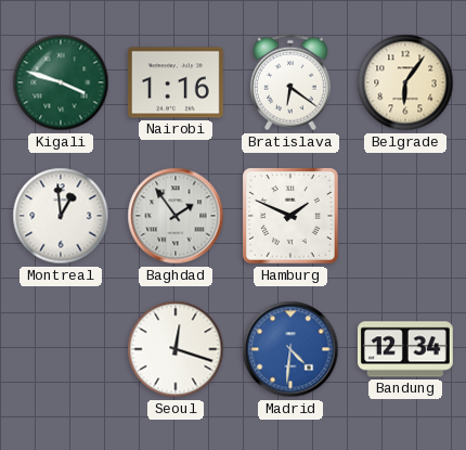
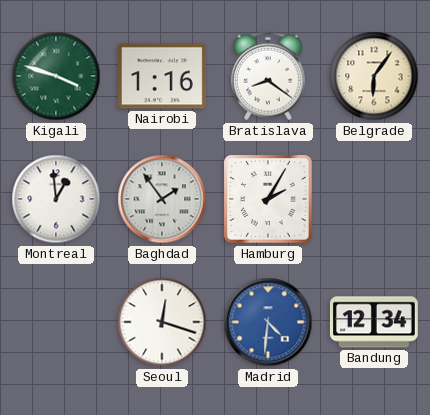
Bratislava: 6:21 -> 8:21
Hamburg: 1:49 -> 2:05
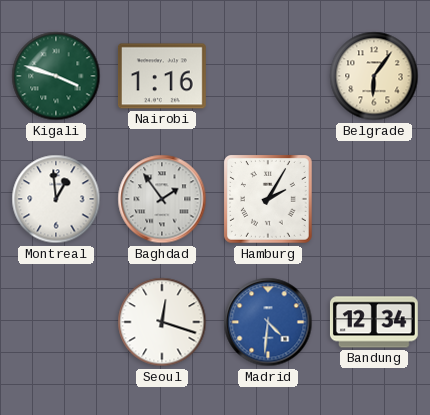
Bratislava: 8:21 -> none
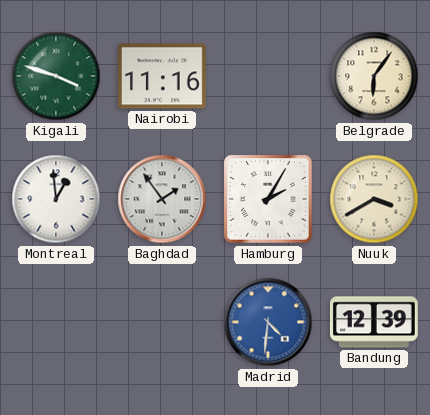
Nairobi: 1:16 -> 11:16
Nuuk: none -> 3:40
Seoul: 12:18 -> none
Bandung: 12:34 -> 12:39
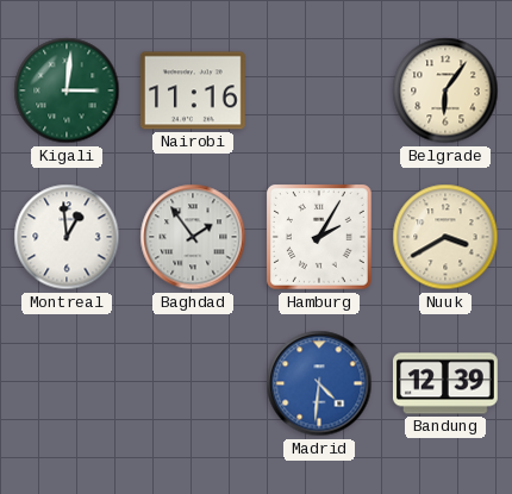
Kigali: 3:48 -> 3:01
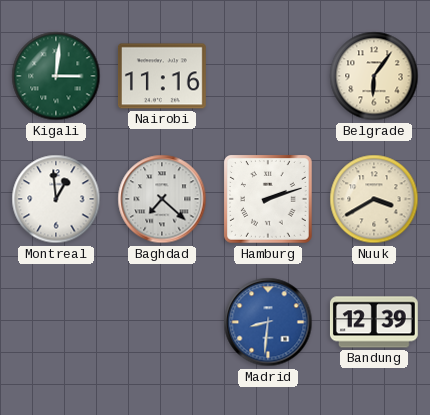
Baghdad: 1:54 -> 7:22
Hamburg: 2:05 -> 2:12
Madrid: 4:31 -> 8:31
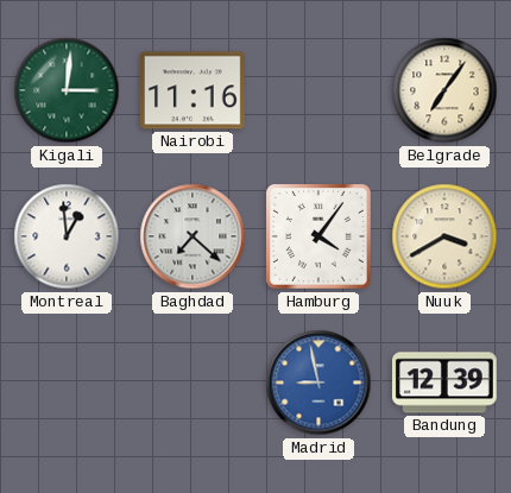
Belgrade: 6:06 -> 7:06
Hamburg: 2:12 -> 4:06
Madrid: 8:31 -> 8:58
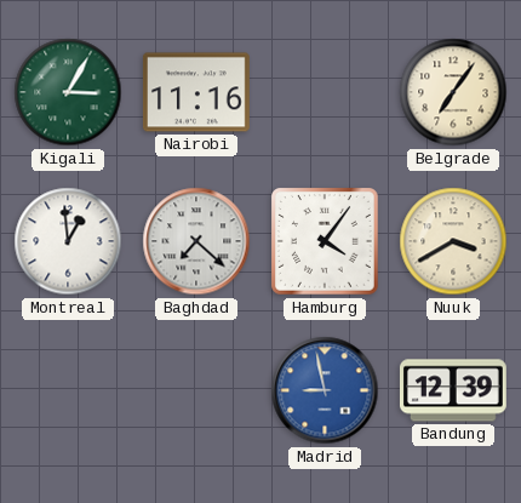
Kigali: 3:01 -> 3:05
